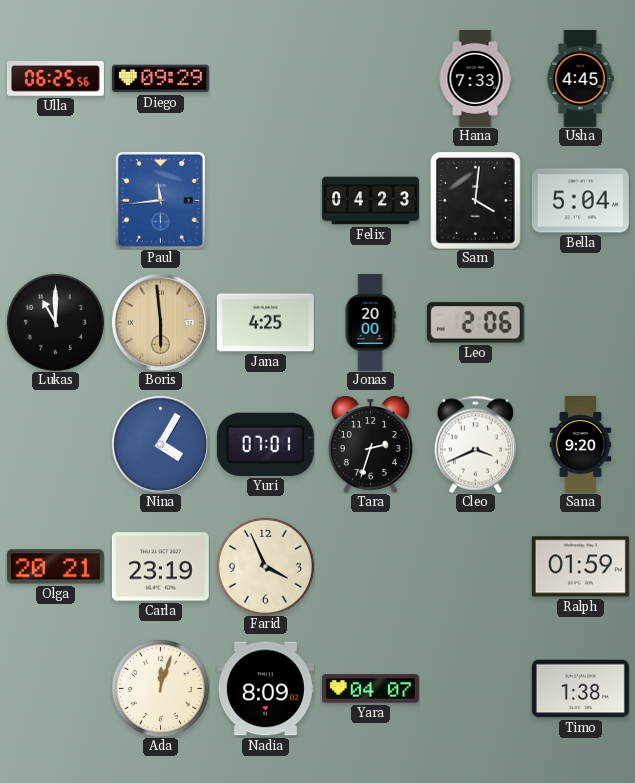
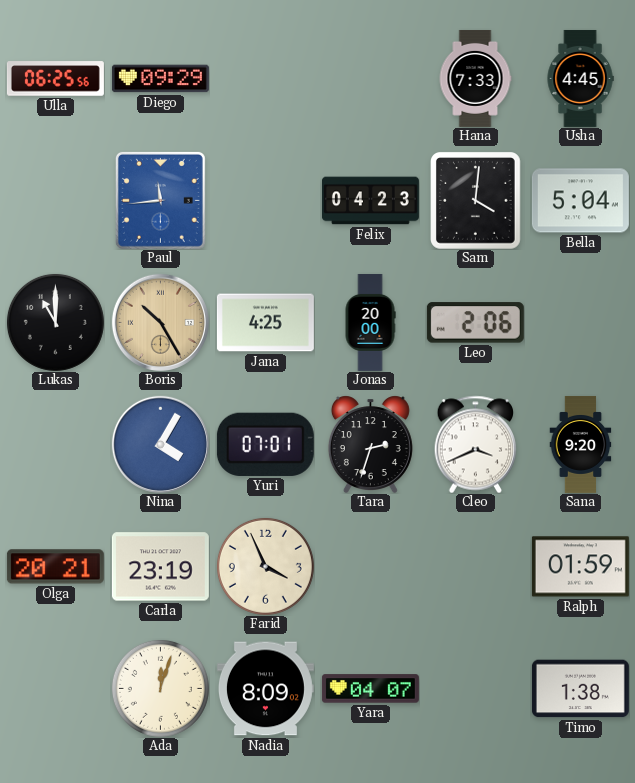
Boris: 5:59 -> 10:25
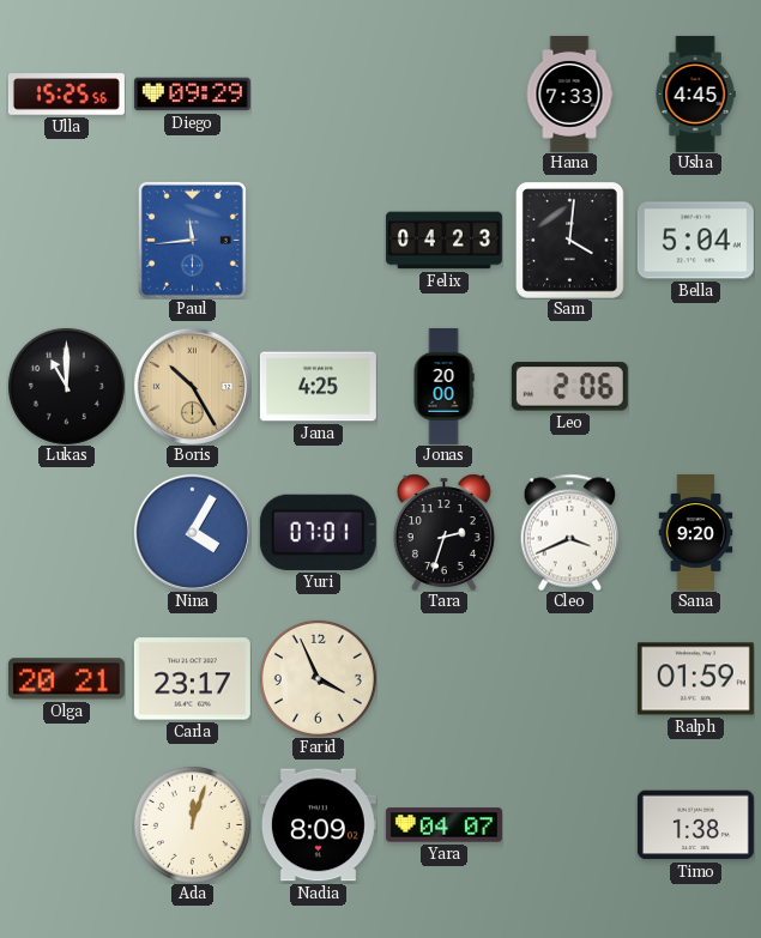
Ulla: 06:25 -> 15:25
Carla: 23:19 -> 23:17
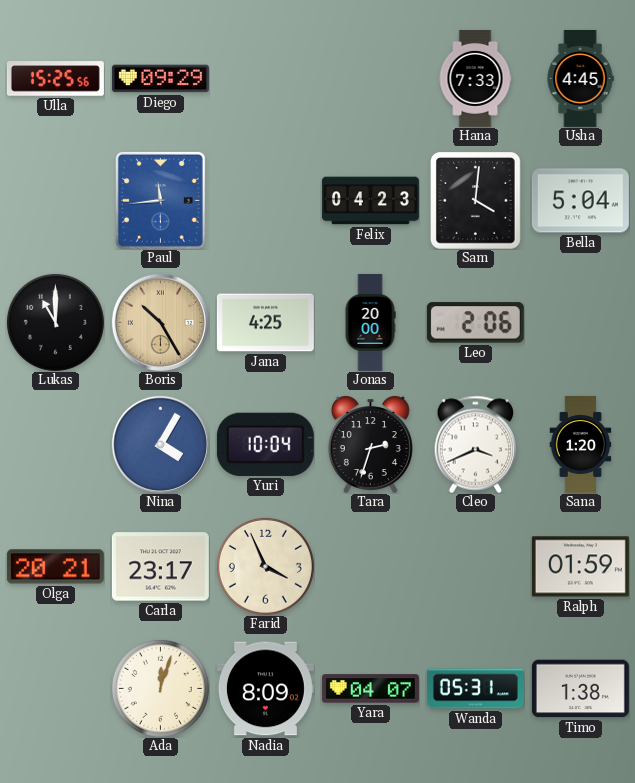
Yuri: 07:01 -> 10:04
Sana: 9:20 -> 1:20
Wanda: none -> 05:31
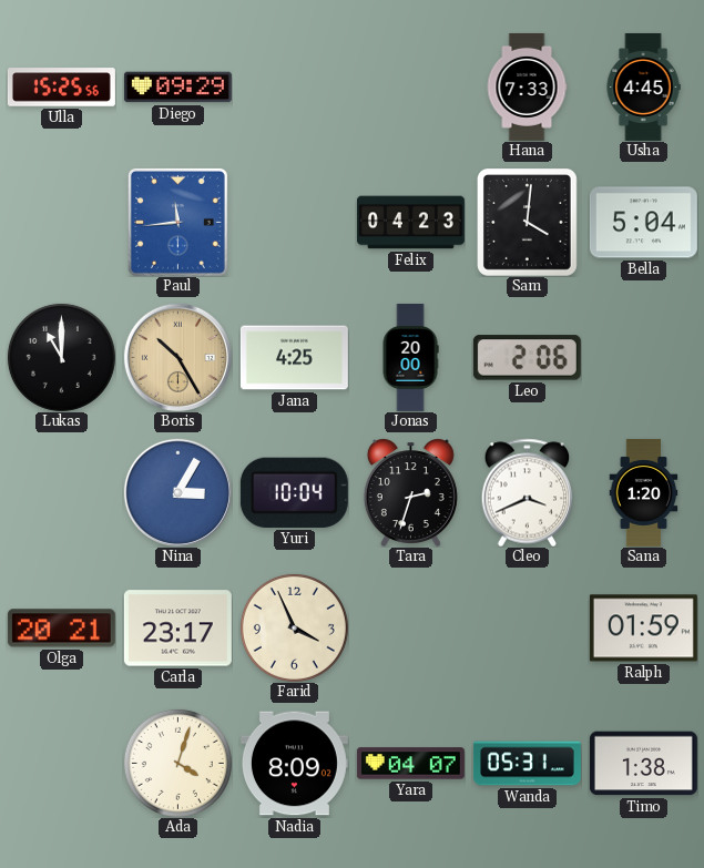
Nina: 4:05 -> 3:05
Ada: 12:03 -> 4:03
